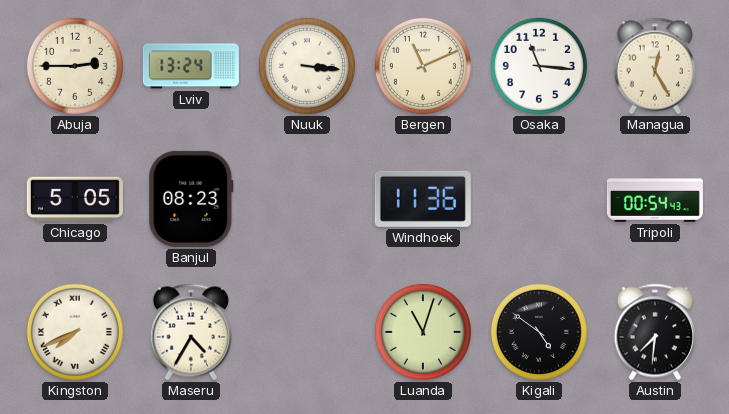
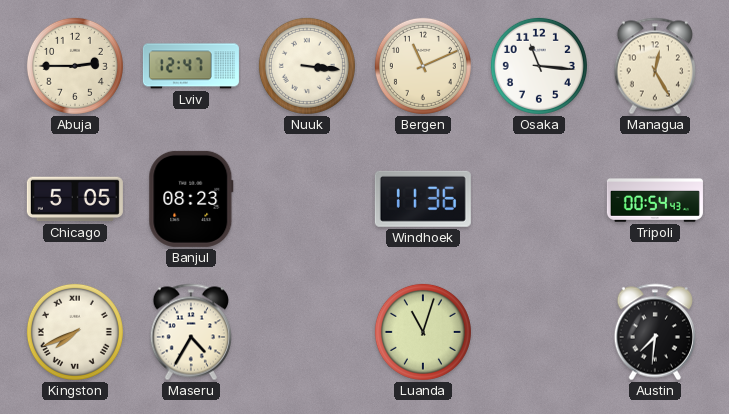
Lviv: 13:24 -> 12:47
Kigali: 4:51 -> none
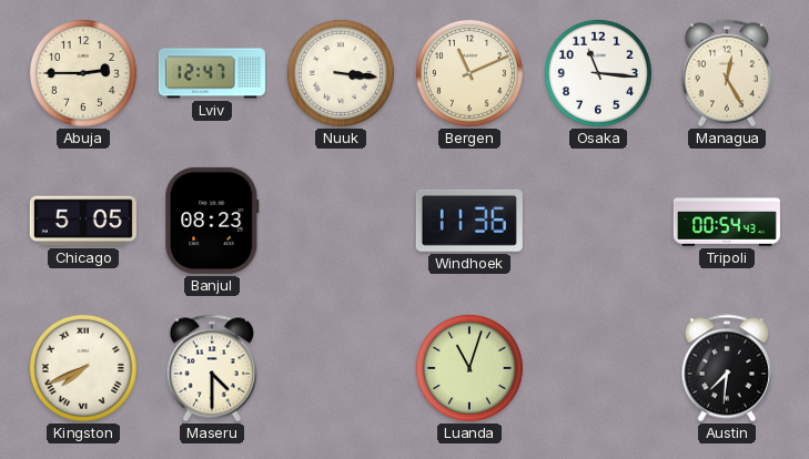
Maseru: 4:35 -> 4:30
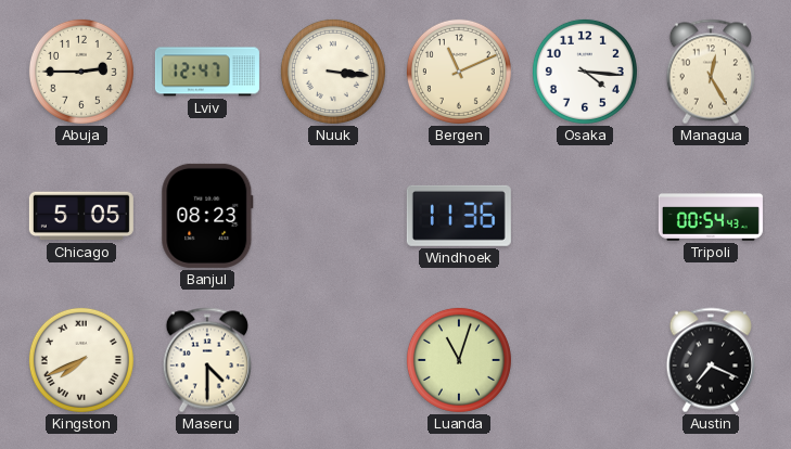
Osaka: 11:16 -> 4:16
Austin: 7:31 -> 7:19
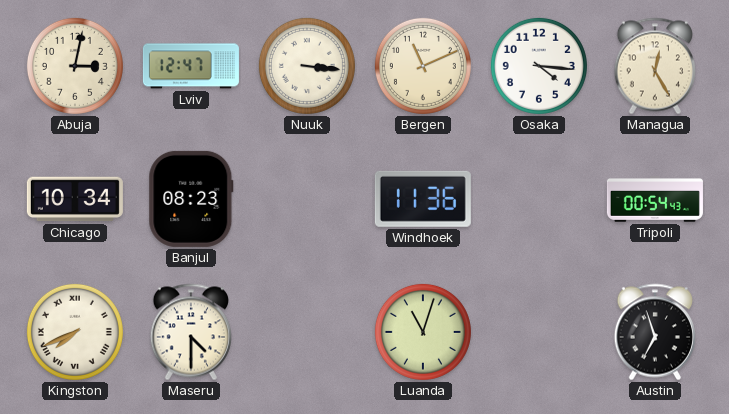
Abuja: 2:45 -> 3:02
Chicago: 5:05 -> 10:34
Austin: 7:19 -> 6:57
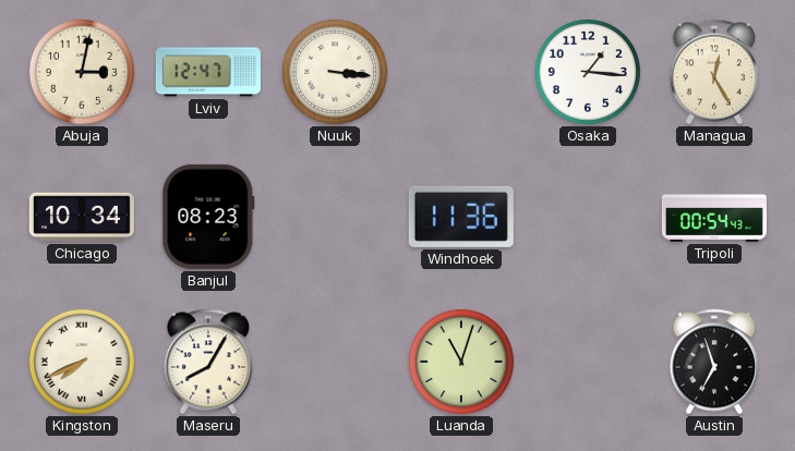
Bergen: 11:11 -> none
Osaka: 4:16 -> 1:16
Maseru: 4:30 -> 8:05
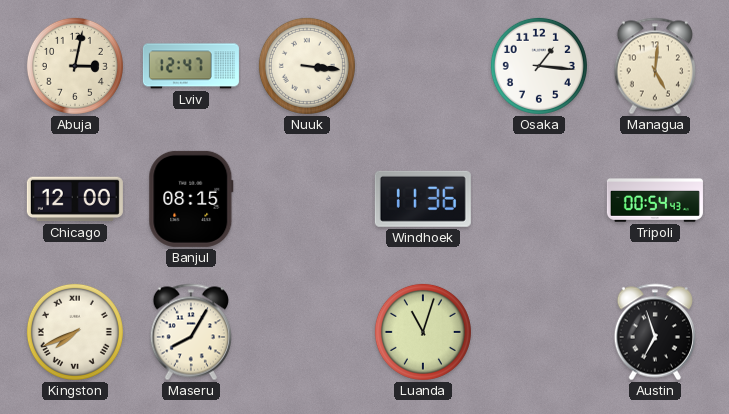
Managua: 12:25 -> 5:01
Chicago: 10:34 -> 12:00
Banjul: 08:23 -> 08:15
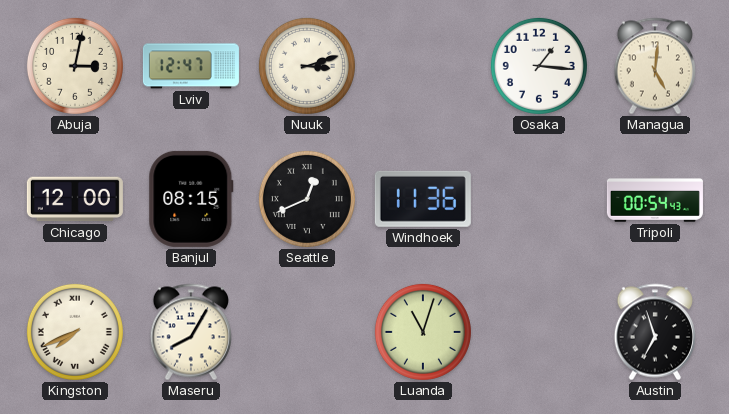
Nuuk: 3:16 -> 3:12
Seattle: none -> 12:41
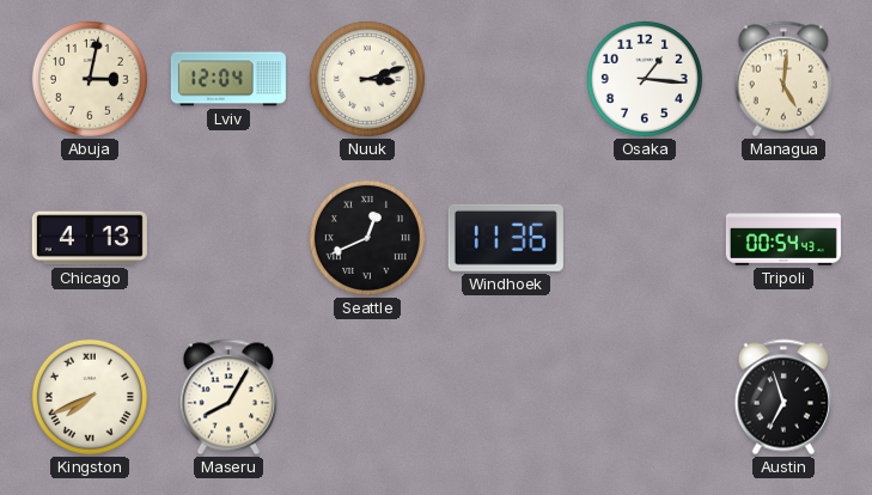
Lviv: 12:47 -> 12:04
Chicago: 12:00 -> 4:13
Banjul: 08:15 -> none
Luanda: 11:03 -> none
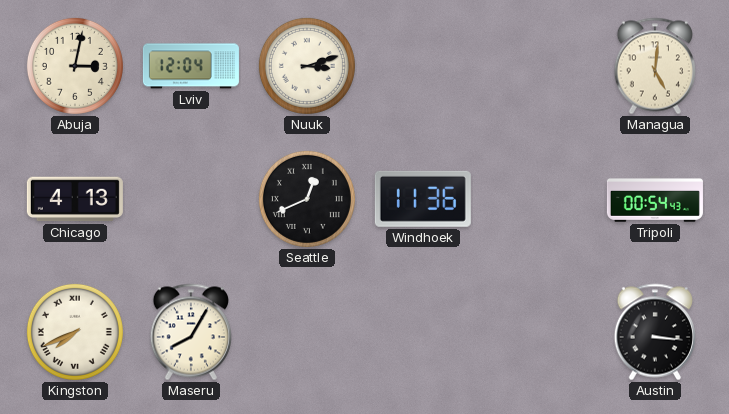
Osaka: 1:16 -> none
Austin: 6:57 -> 3:16
